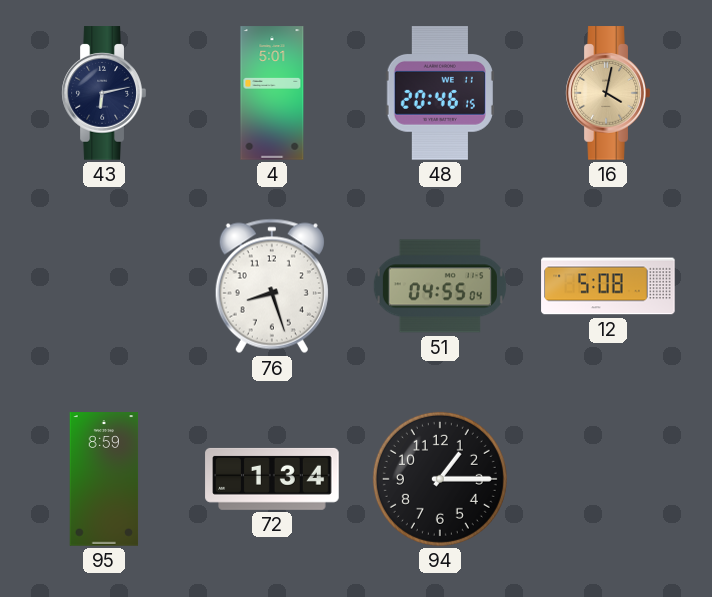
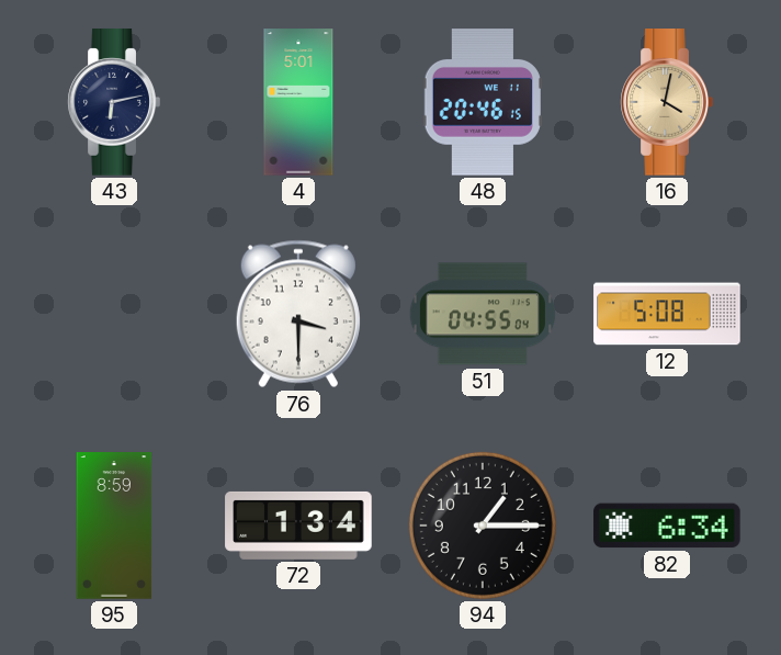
76: 8:27 -> 3:30
82: none -> 6:34
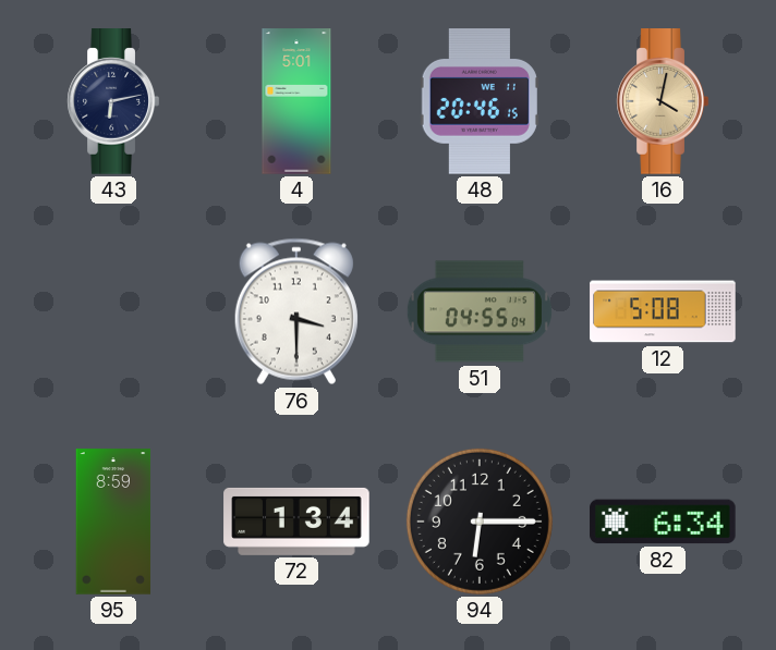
94: 1:15 -> 6:15
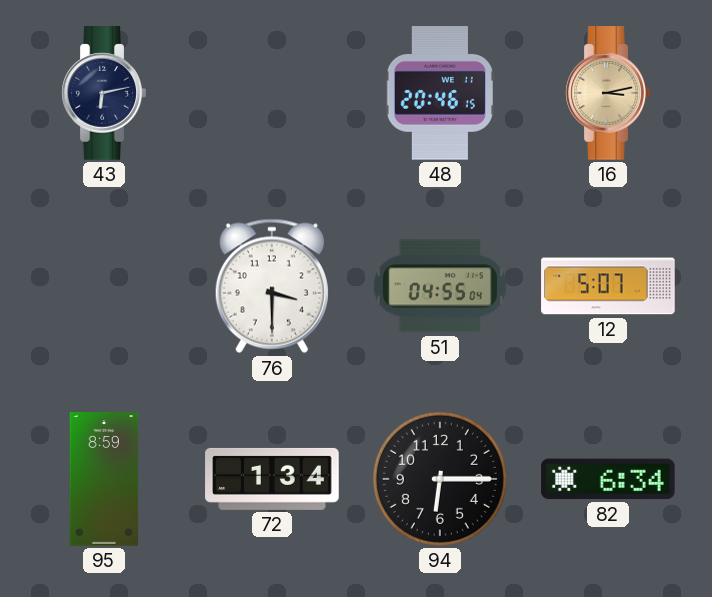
4: 5:01 -> none
16: 4:02 -> 3:13
12: 5:08 -> 5:07
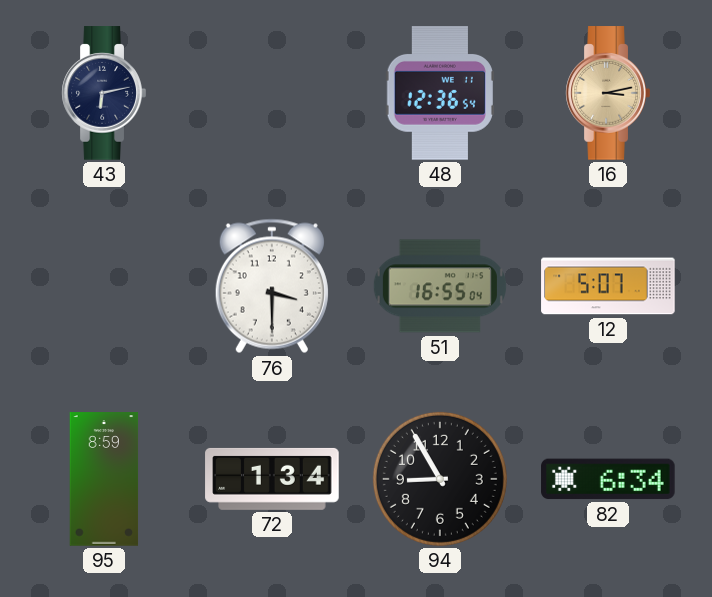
48: 20:46 -> 12:36
51: 04:55 -> 16:55
94: 6:15 -> 8:55
